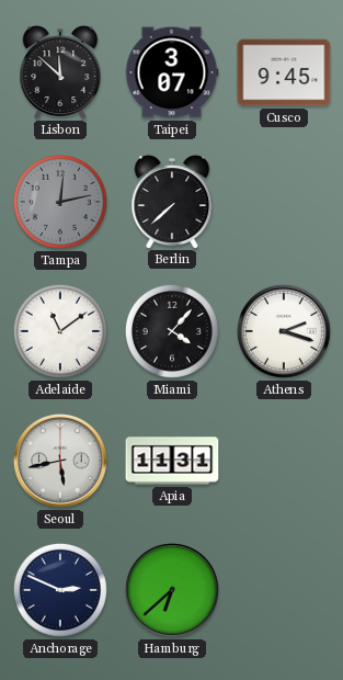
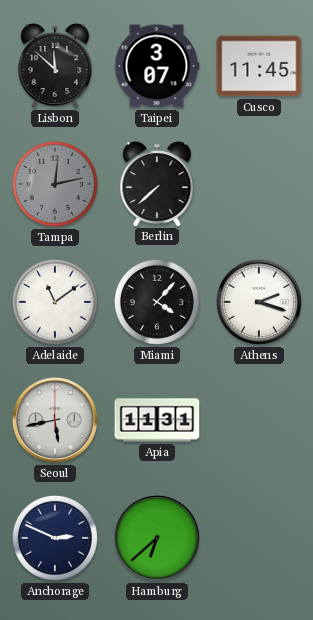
Cusco: 9:45 -> 11:45
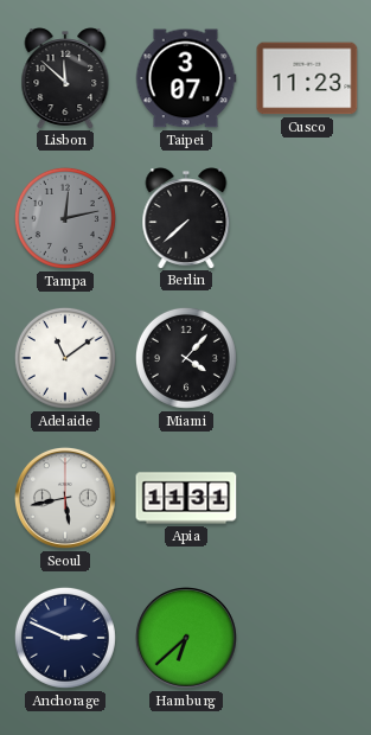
Cusco: 11:45 -> 11:23
Athens: 2:18 -> none
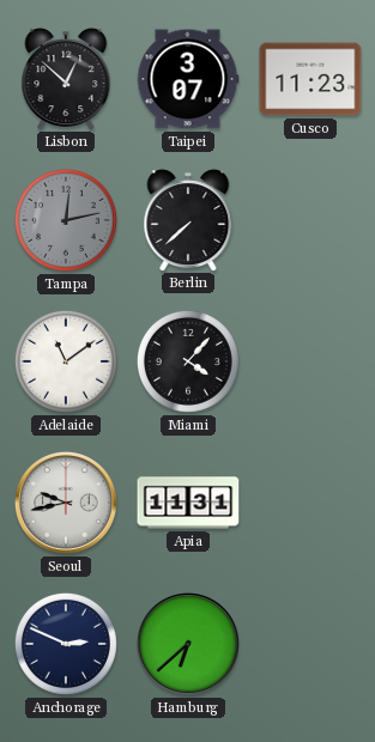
Lisbon: 11:52 -> 12:52
Seoul: 5:43 -> 9:43
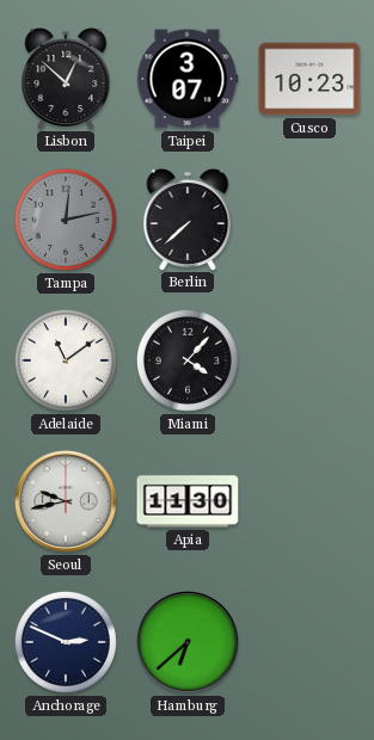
Cusco: 11:23 -> 10:23
Apia: 11:31 -> 11:30
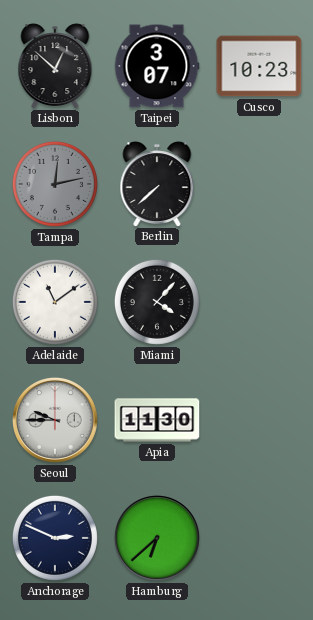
Seoul: 9:43 -> 9:45
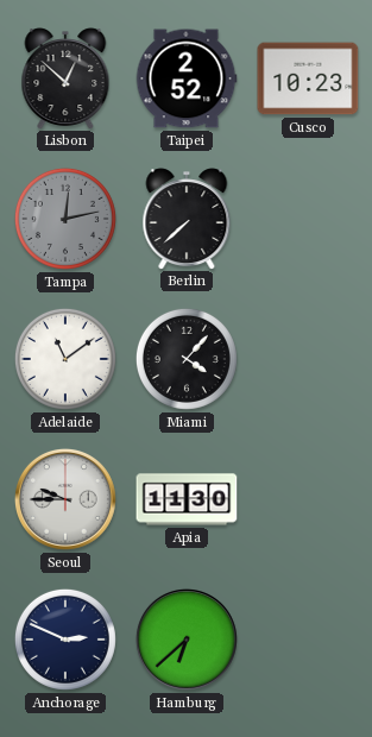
Taipei: 3:07 -> 2:52
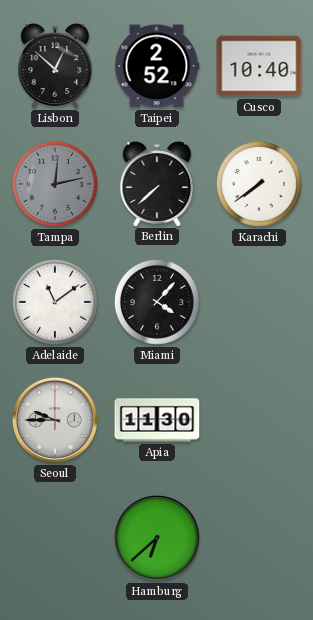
Cusco: 10:23 -> 10:40
Karachi: none -> 7:39
Anchorage: 2:49 -> none
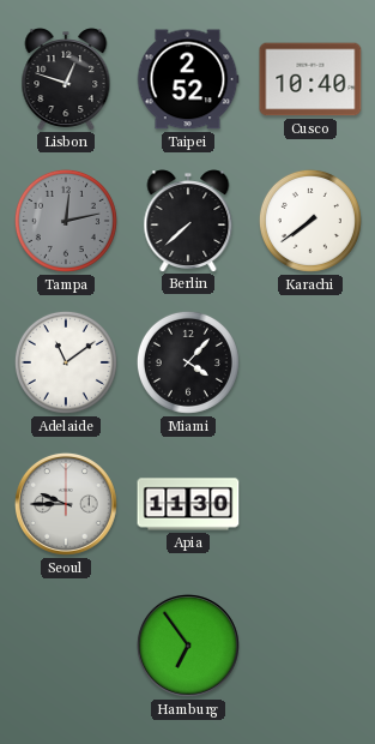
Lisbon: 12:52 -> 12:48
Hamburg: 6:38 -> 6:54
